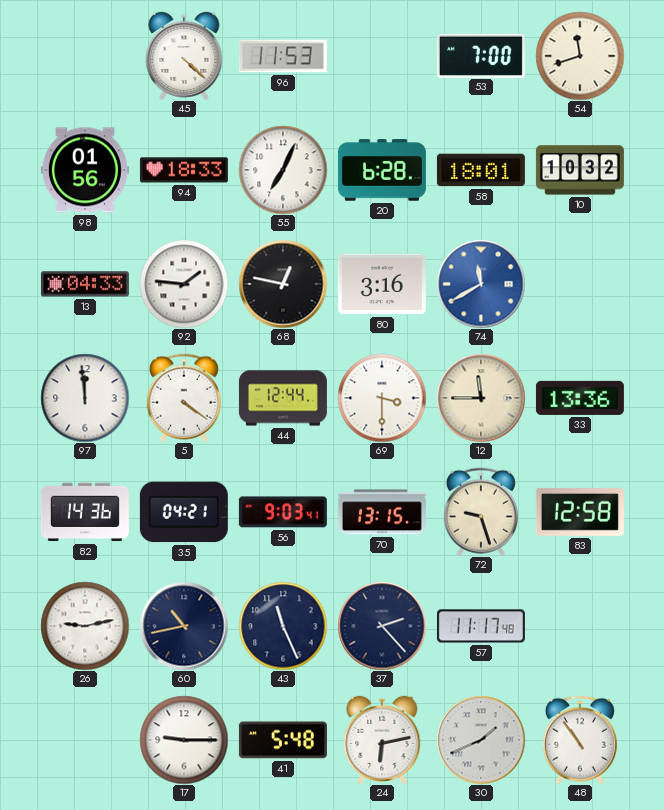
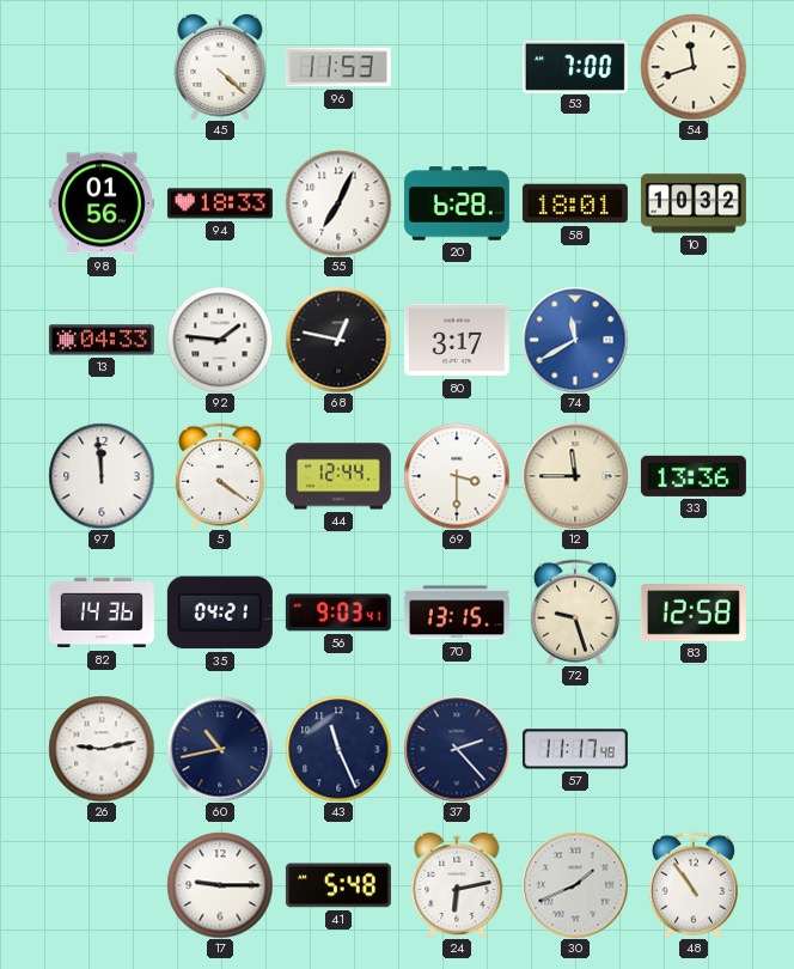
80: 3:16 -> 3:17
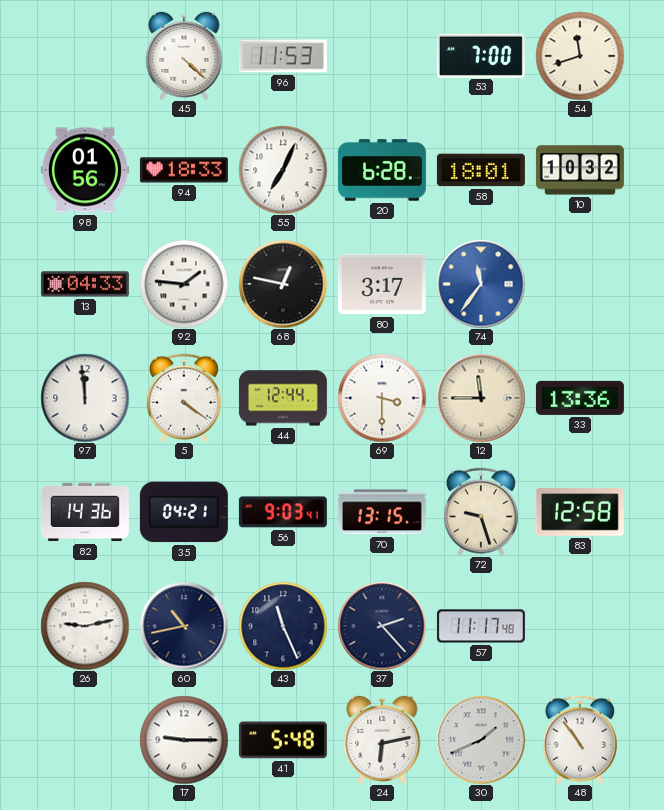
74: 11:40 -> 11:36
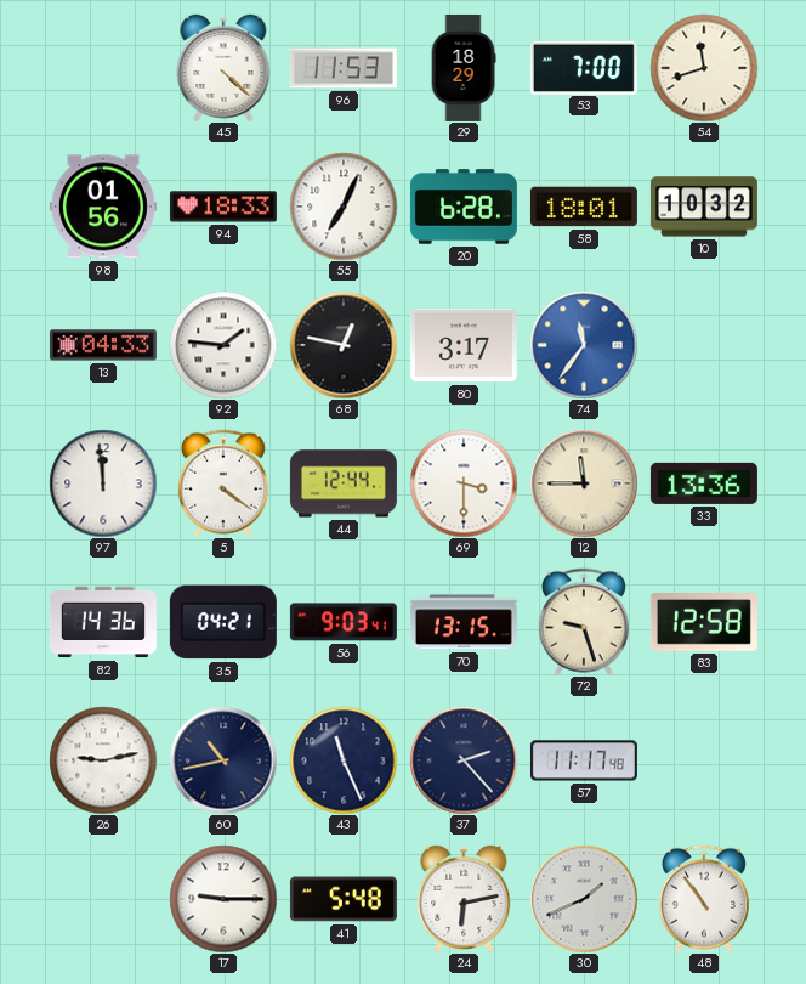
29: none -> 18:29
